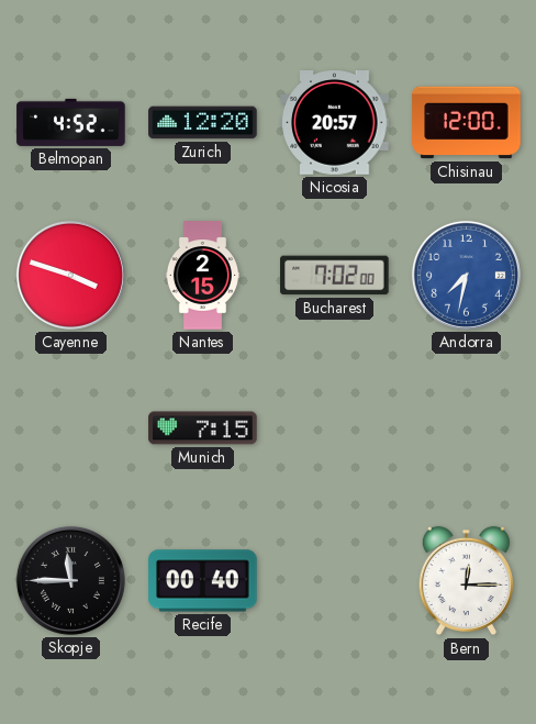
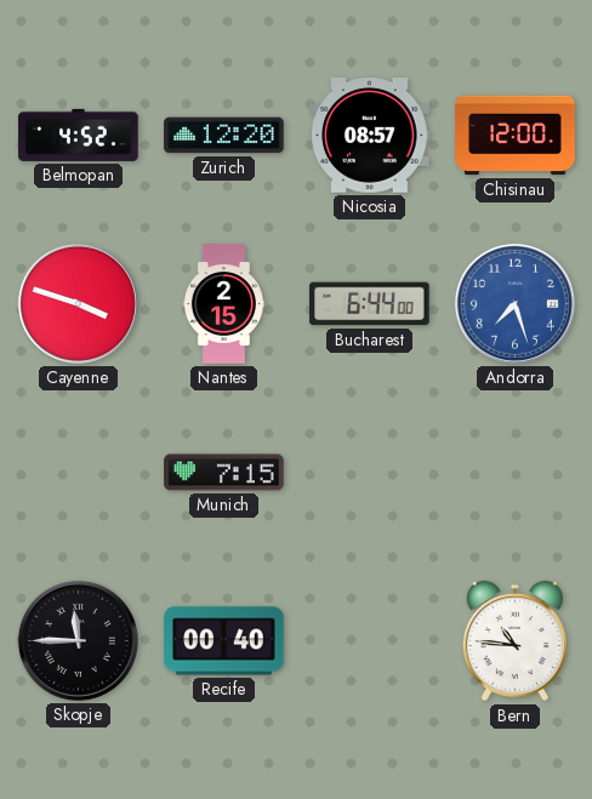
Nicosia: 20:57 -> 08:57
Bucharest: 7:02 -> 6:44
Andorra: 7:32 -> 7:27
Bern: 12:15 -> 10:46
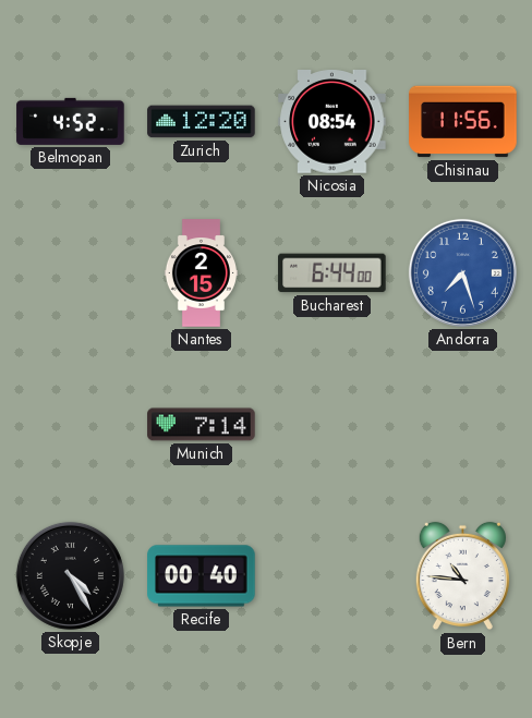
Nicosia: 08:57 -> 08:54
Chisinau: 12:00 -> 11:56
Cayenne: 3:48 -> none
Munich: 7:15 -> 7:14
Skopje: 11:45 -> 4:25
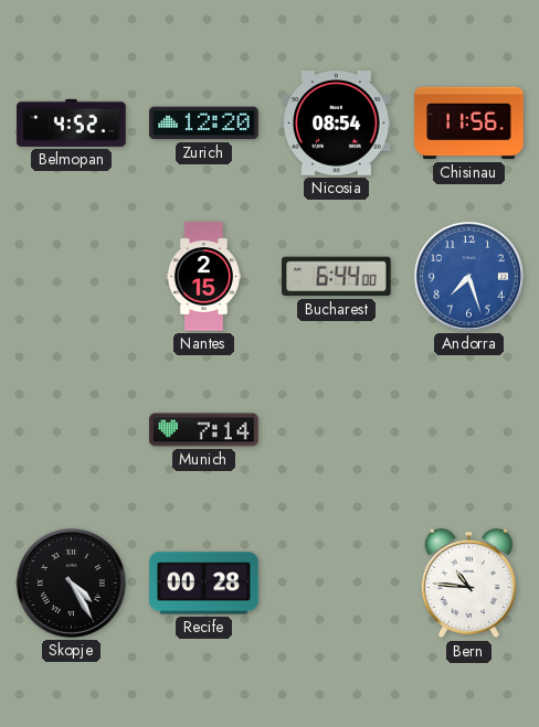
Recife: 00:40 -> 00:28
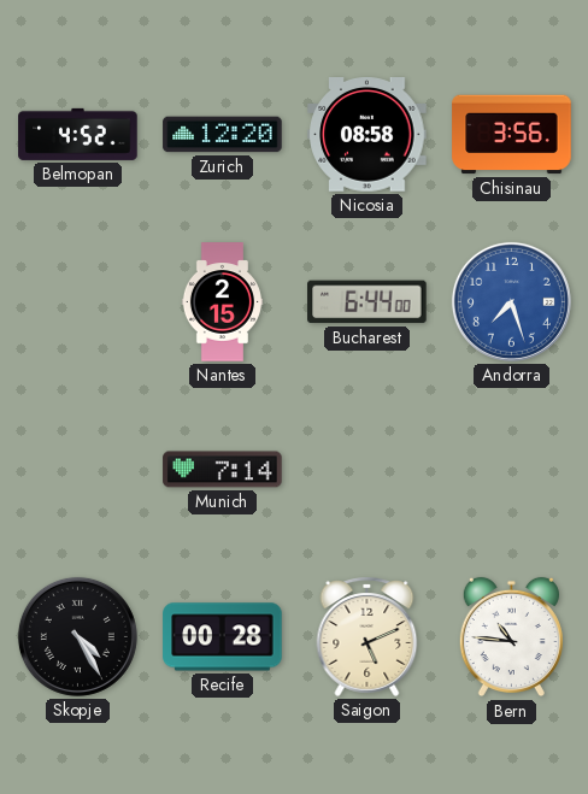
Nicosia: 08:54 -> 08:58
Chisinau: 11:56 -> 3:56
Saigon: none -> 5:11
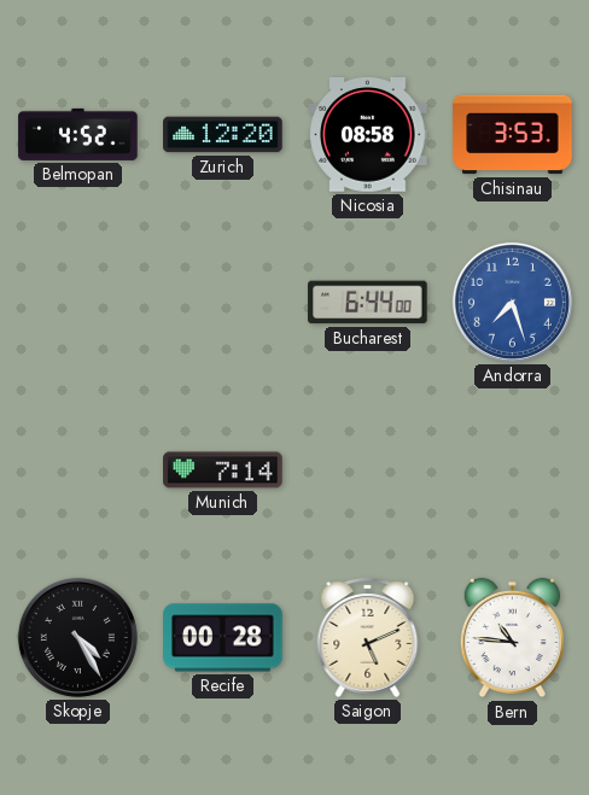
Chisinau: 3:56 -> 3:53
Nantes: 2:15 -> none
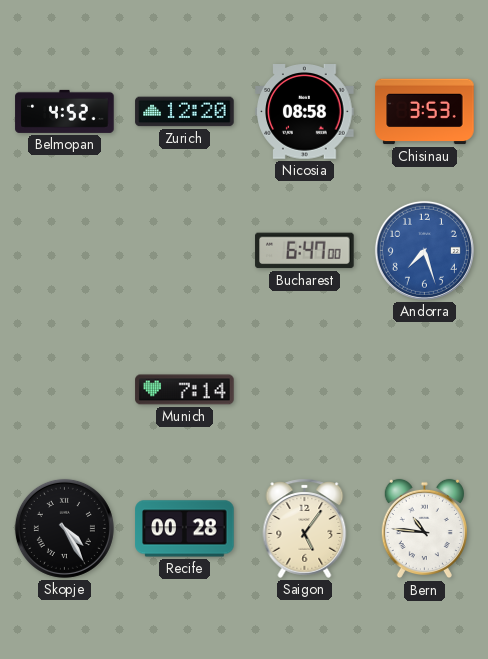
Bucharest: 6:44 -> 6:47
Saigon: 5:11 -> 5:06
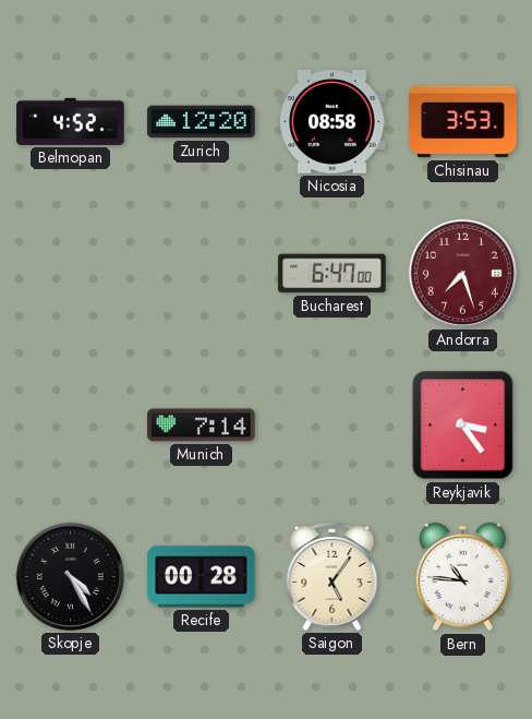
Andorra dial: blue -> burgundy
Reykjavik: none -> 3:24
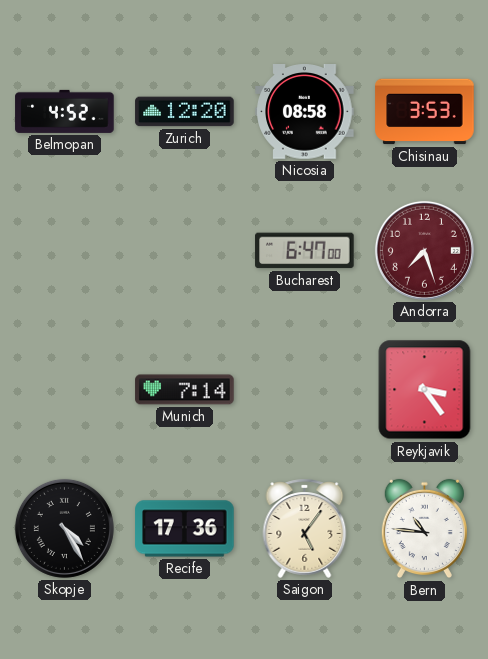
Recife: 00:28 -> 17:36
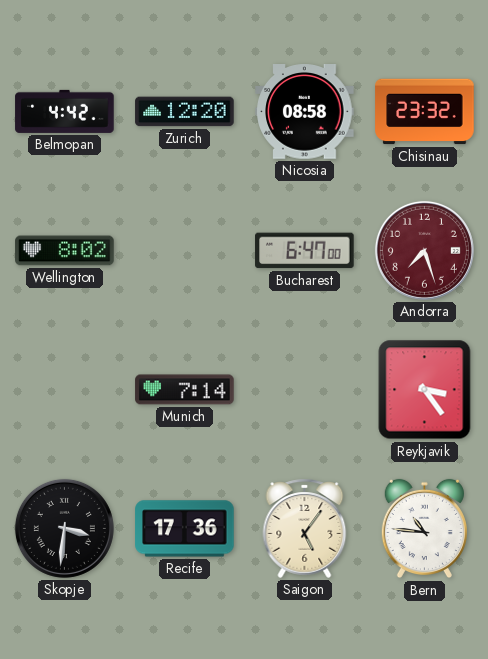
Belmopan: 4:52 -> 4:42
Chisinau: 3:53 -> 23:32
Wellington: none -> 8:02
Skopje: 4:25 -> 3:31
